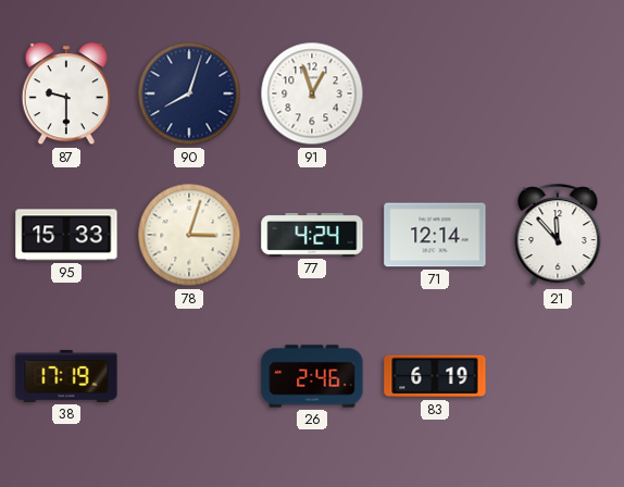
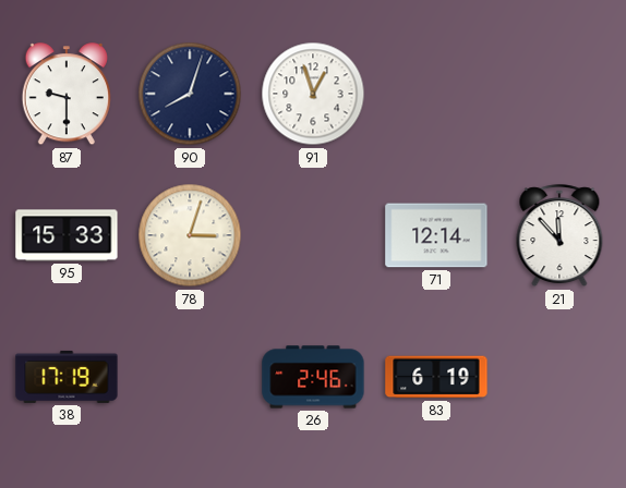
77: 4:24 -> none
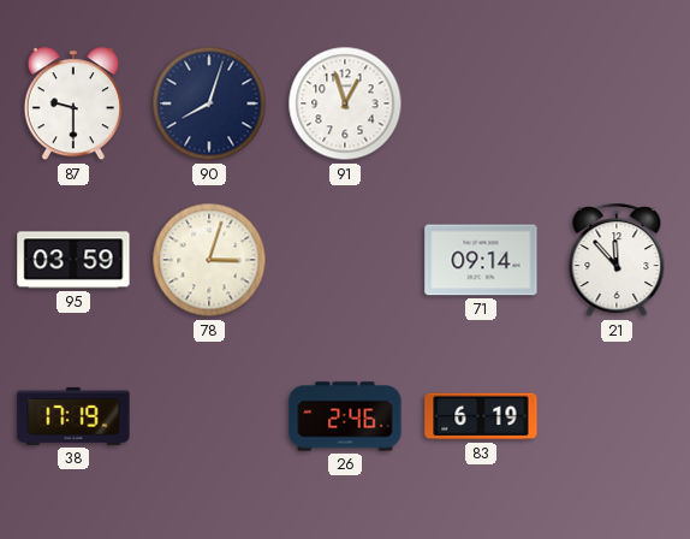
95: 15:33 -> 03:59
71: 12:14 -> 09:14
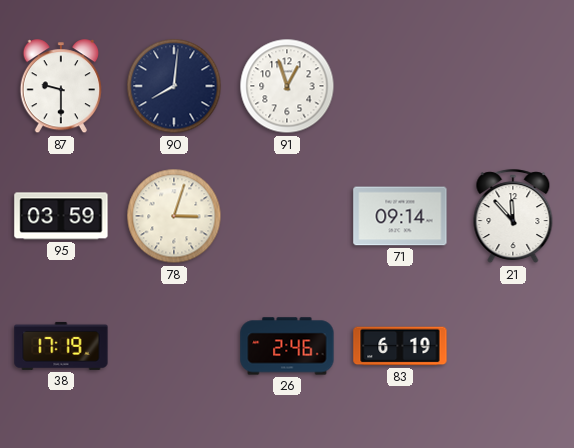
90: 8:03 -> 8:01
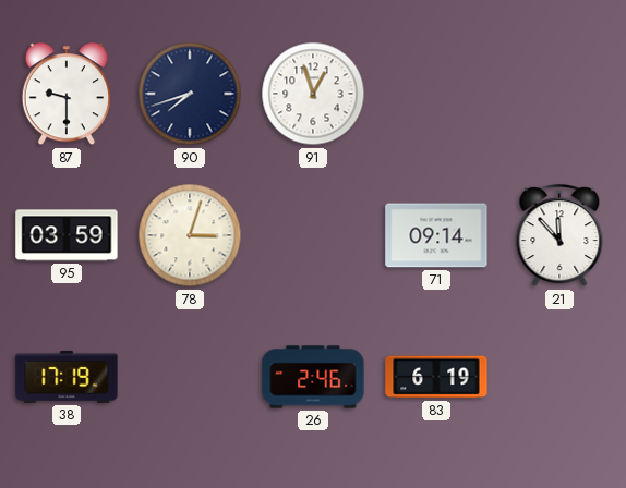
90: 8:01 -> 7:42
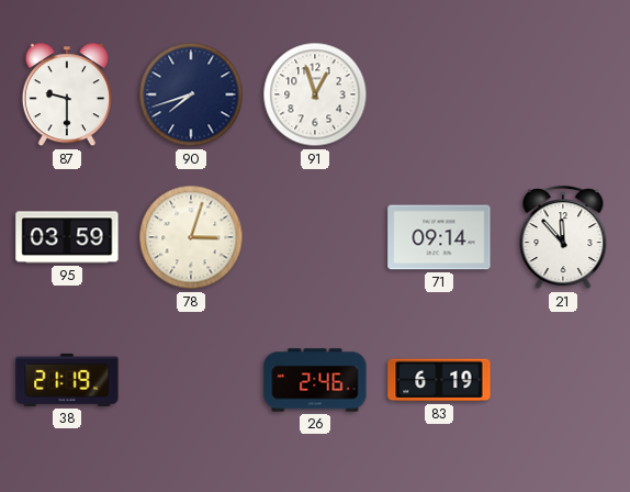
38: 17:19 -> 21:19
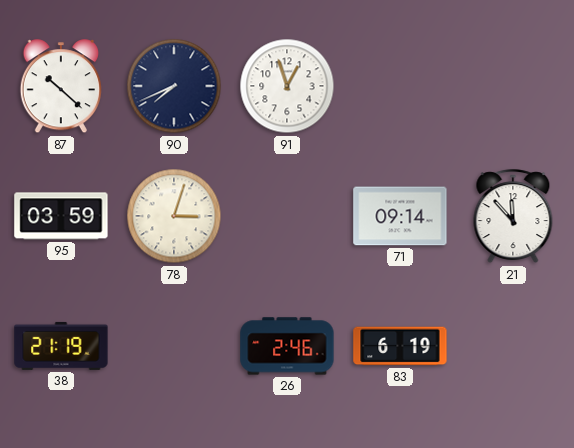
87: 9:30 -> 10:22
90: 7:42 -> 7:41
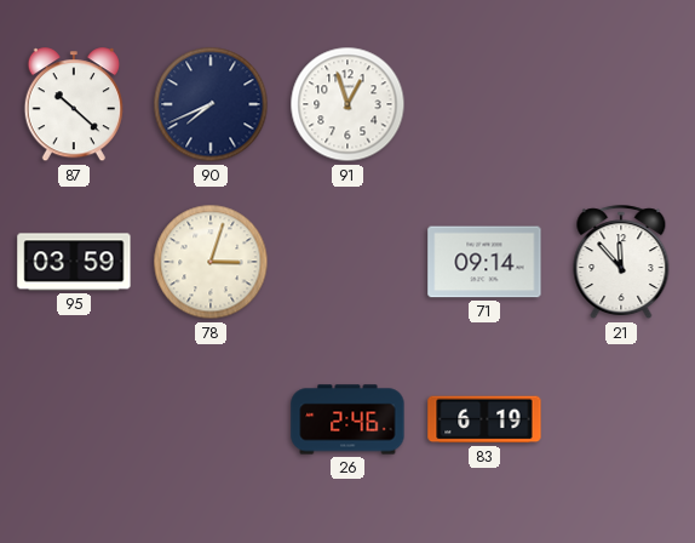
38: 21:19 -> none
